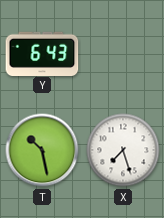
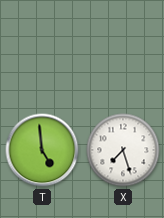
Y: 6:43 -> none
T: 10:28 -> 4:59
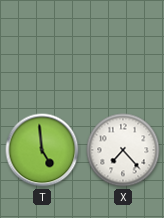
X: 7:27 -> 7:23
